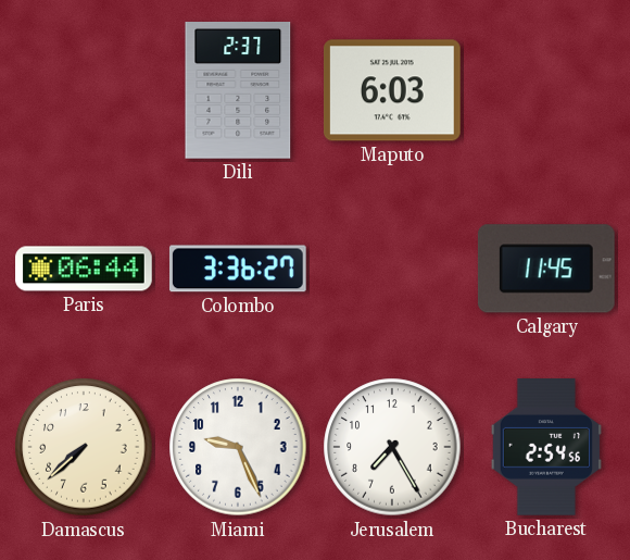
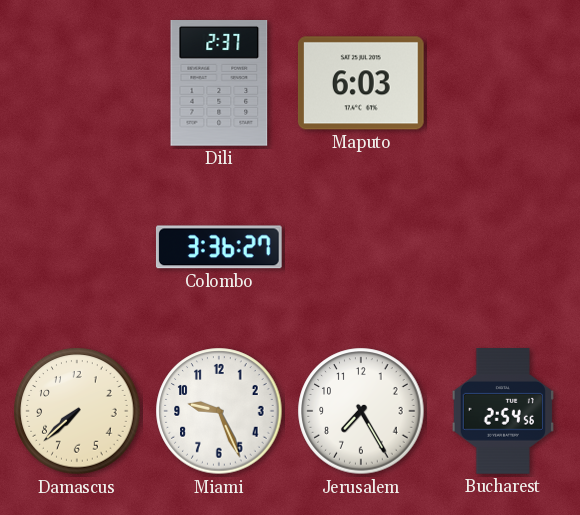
Paris: 06:44 -> none
Calgary: 11:45 -> none
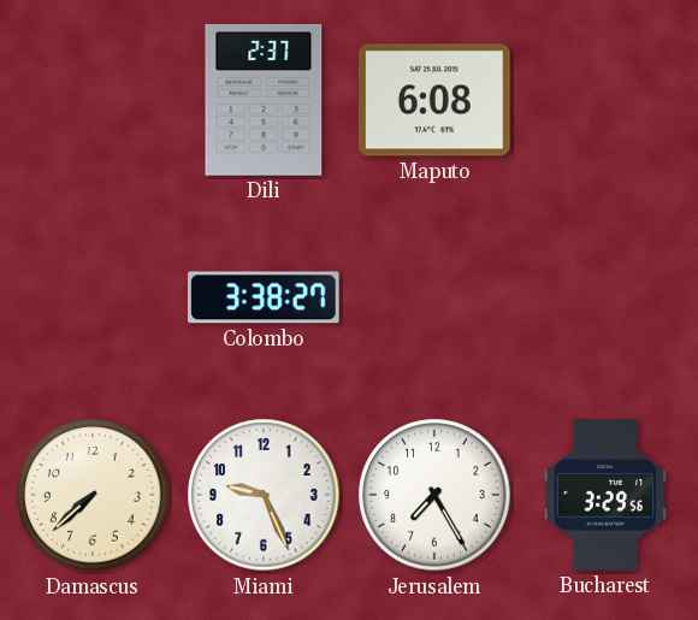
Maputo: 6:03 -> 6:08
Colombo: 3:36 -> 3:38
Bucharest: 2:54 -> 3:29
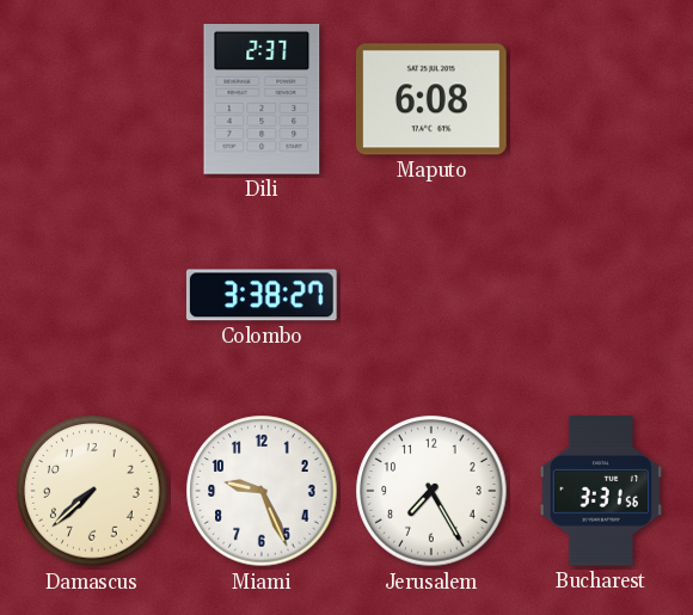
Bucharest: 3:29 -> 3:31
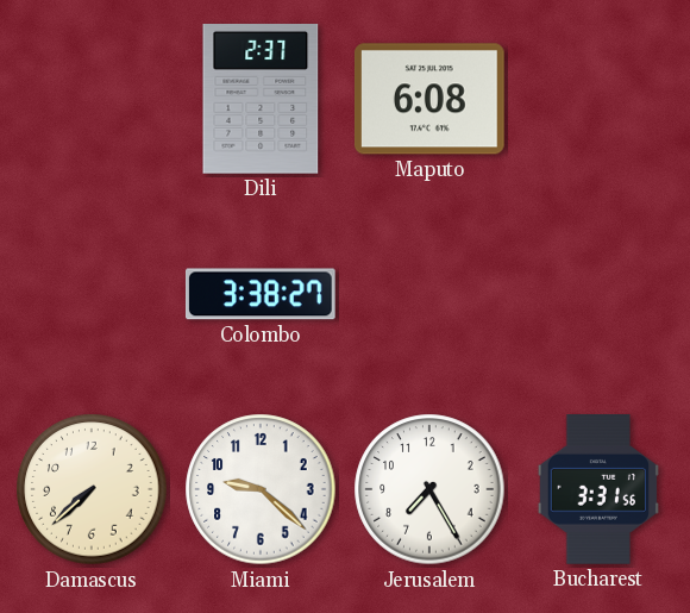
Miami: 9:26 -> 9:22
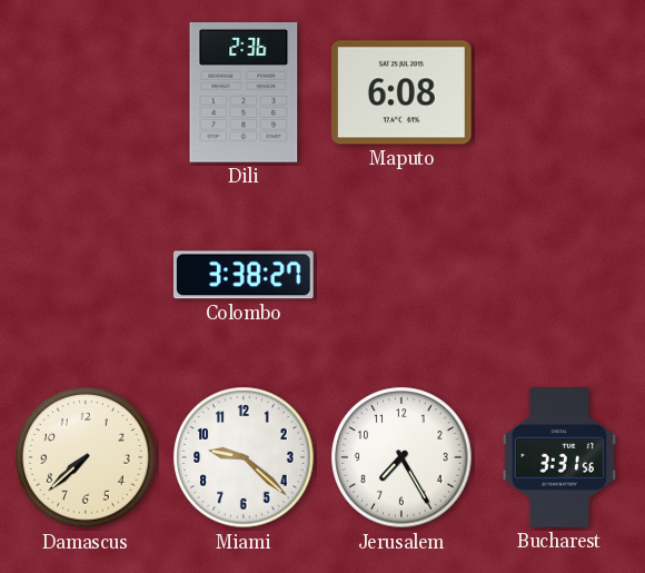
Dili: 2:37 -> 2:36
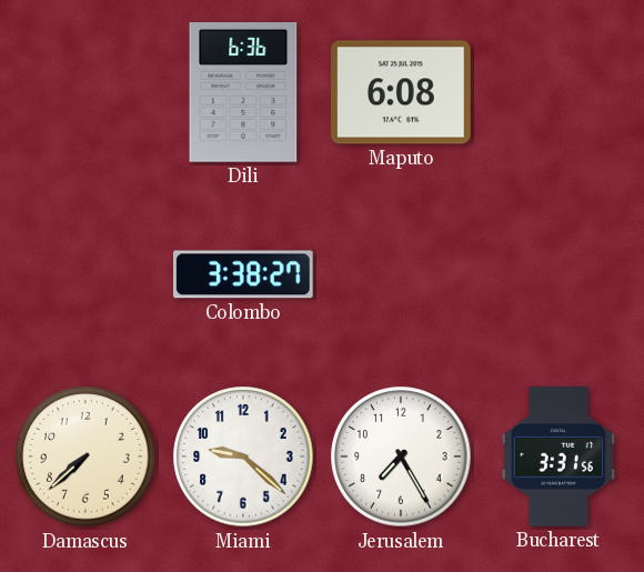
Dili: 2:36 -> 6:36
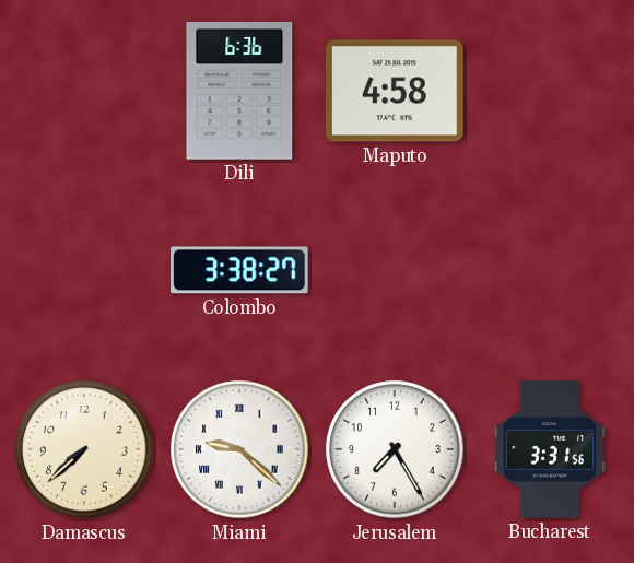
Maputo: 6:08 -> 4:58
Miami numerals: Arabic -> Roman
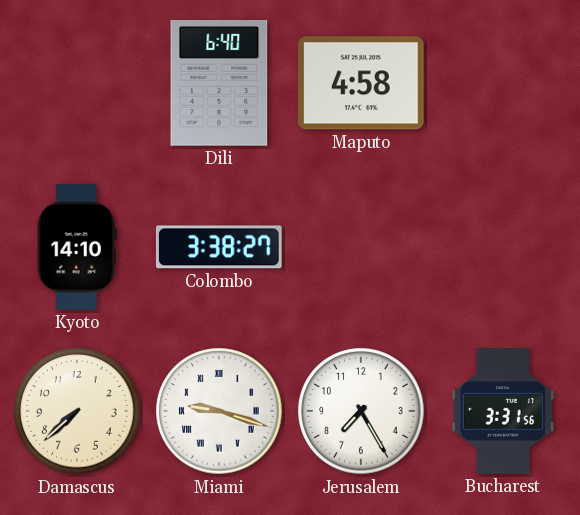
Dili: 6:36 -> 6:40
Kyoto: none -> 14:10
Miami: 9:22 -> 9:18
